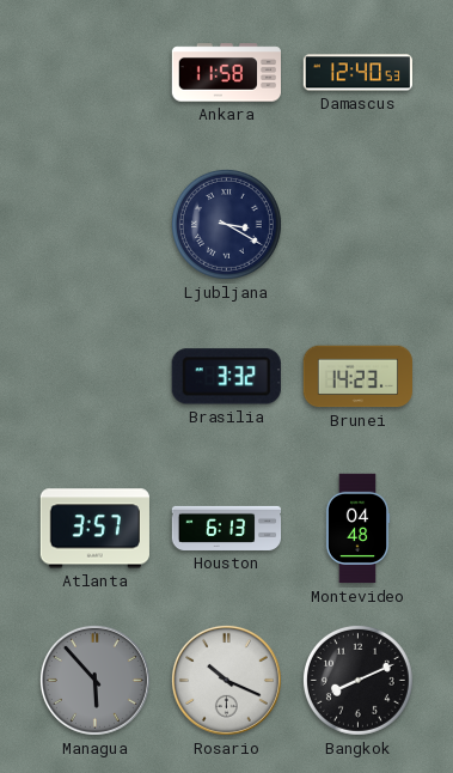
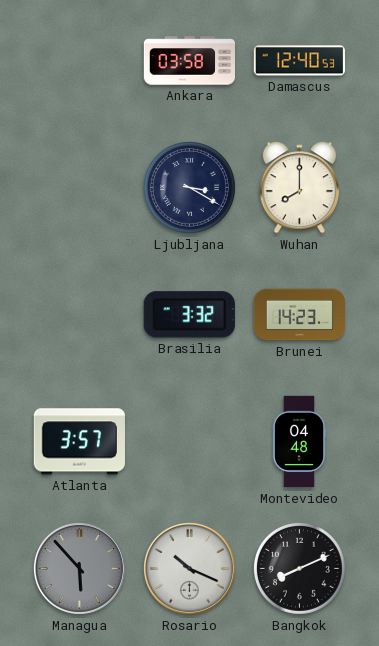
Ankara: 11:58 -> 03:58
Wuhan: none -> 8:00
Houston: 6:13 -> none
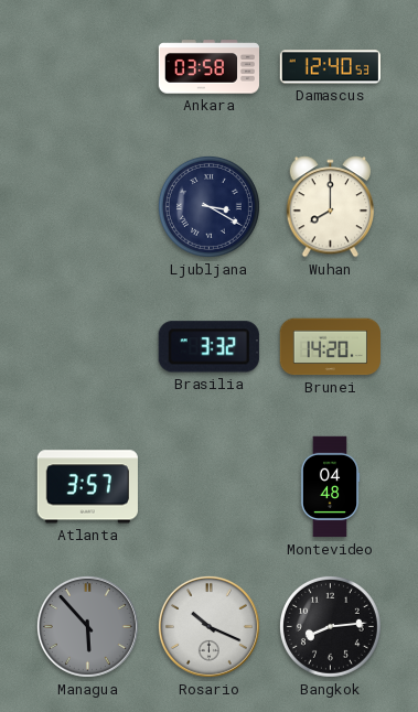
Brunei: 14:23 -> 14:20
Bangkok: 8:11 -> 8:14
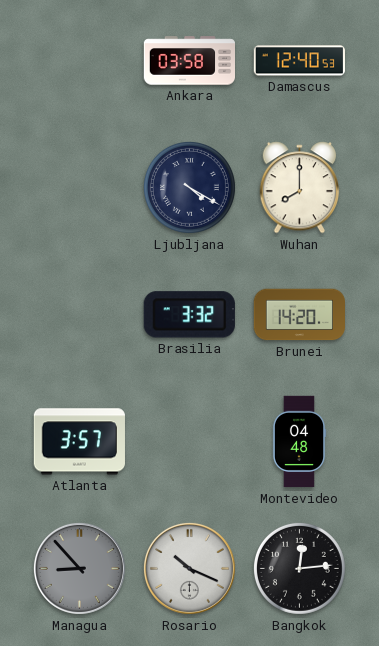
Ljubljana: 3:20 -> 4:20
Managua: 5:53 -> 8:53
Bangkok: 8:14 -> 12:14
